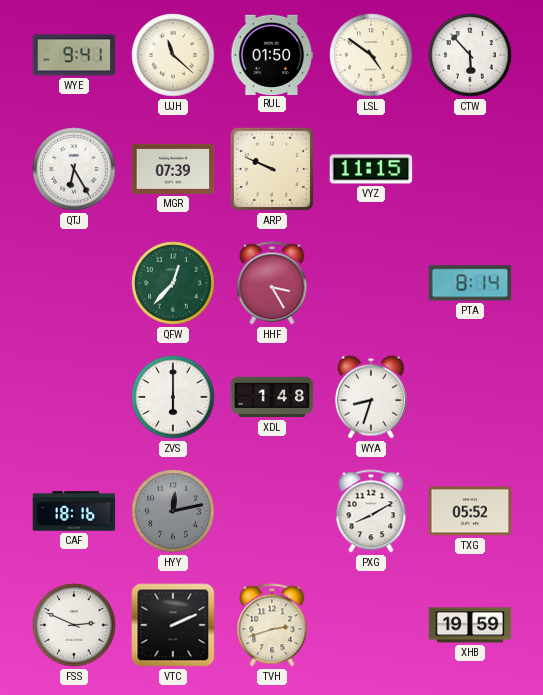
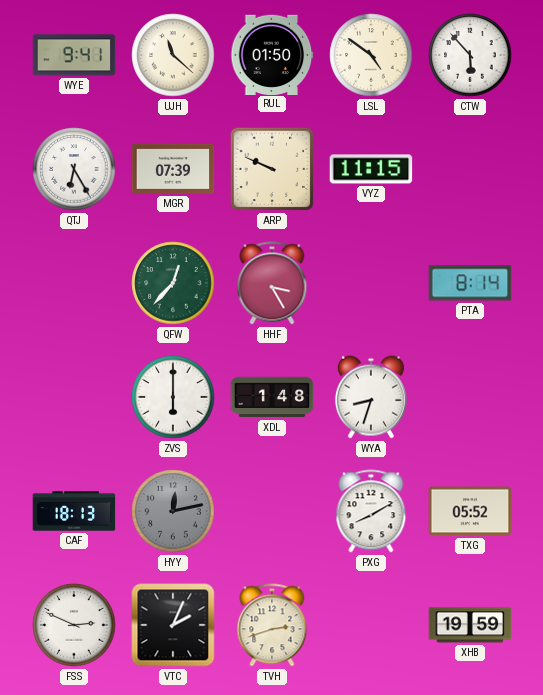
CAF: 18:16 -> 18:13
VTC: 2:11 -> 2:04
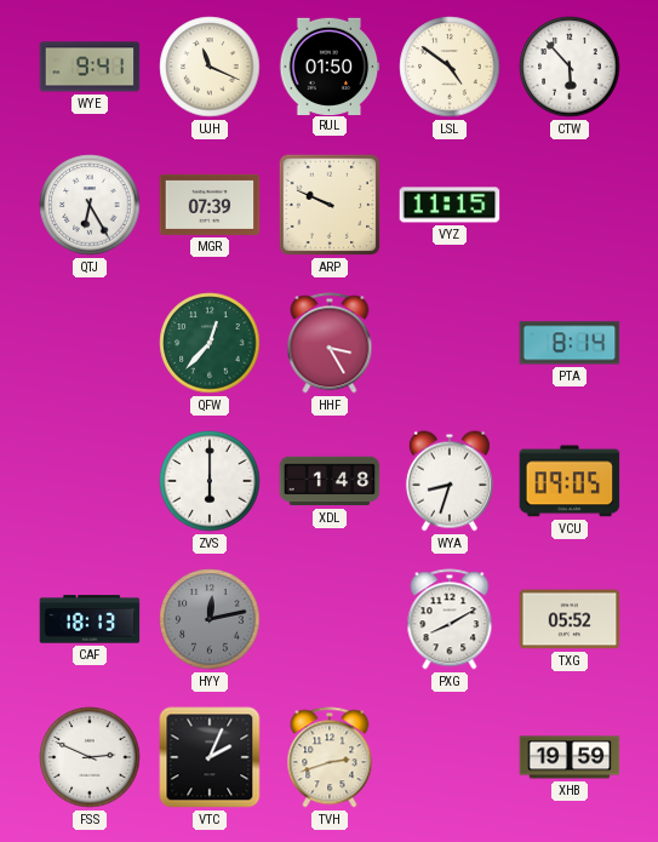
UJH: 11:22 -> 11:19
VCU: none -> 09:05
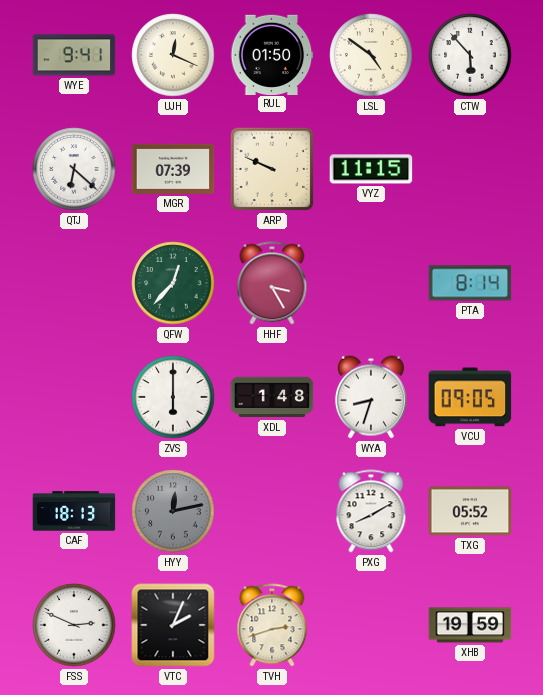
UJH: 11:19 -> 12:19
QTJ: 6:25 -> 6:22
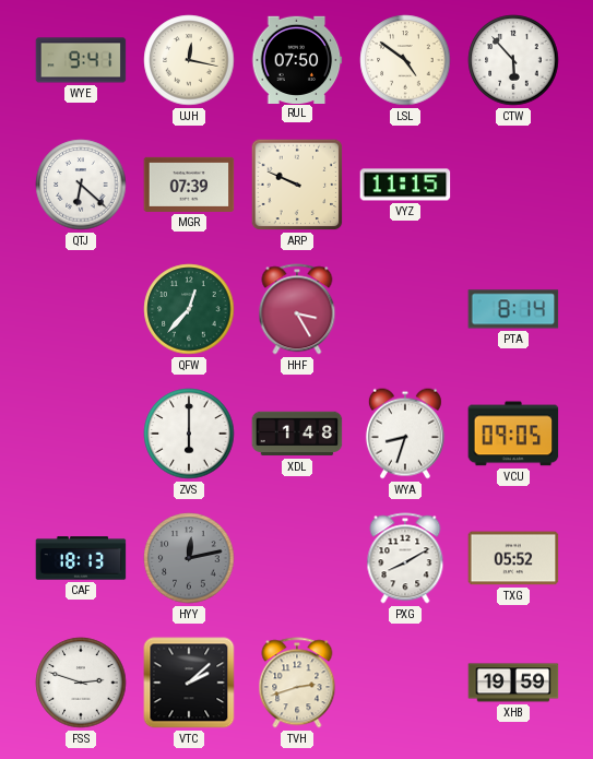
UJH: 12:19 -> 12:17
RUL: 01:50 -> 07:50
FSS: 2:49 -> 2:48
VTC: 2:04 -> 2:08
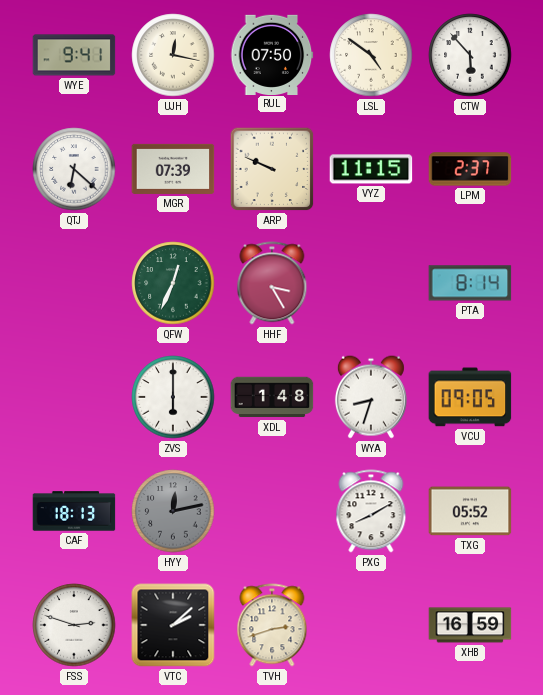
LPM: none -> 2:37
QFW: 12:37 -> 12:34
XHB: 19:59 -> 16:59
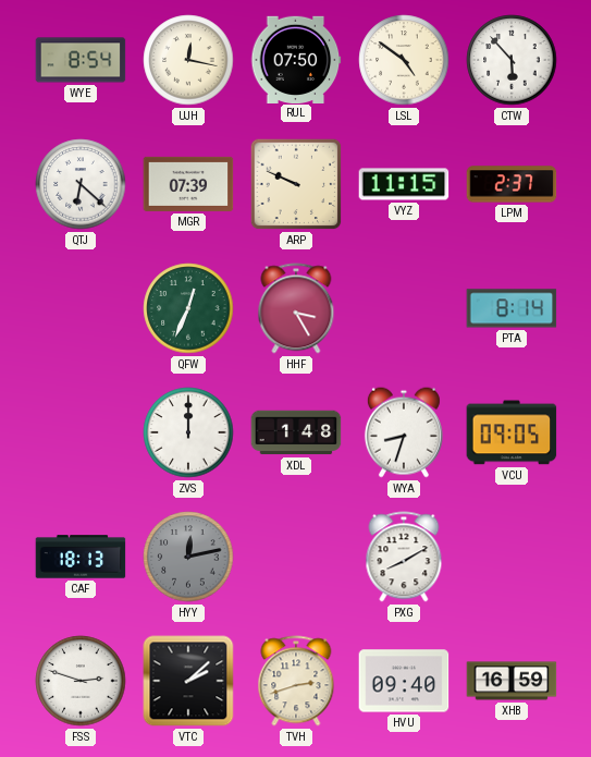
WYE: 9:41 -> 8:54
ZVS: 6:00 -> 12:00
TXG: 05:52 -> none
HVU: none -> 09:40
